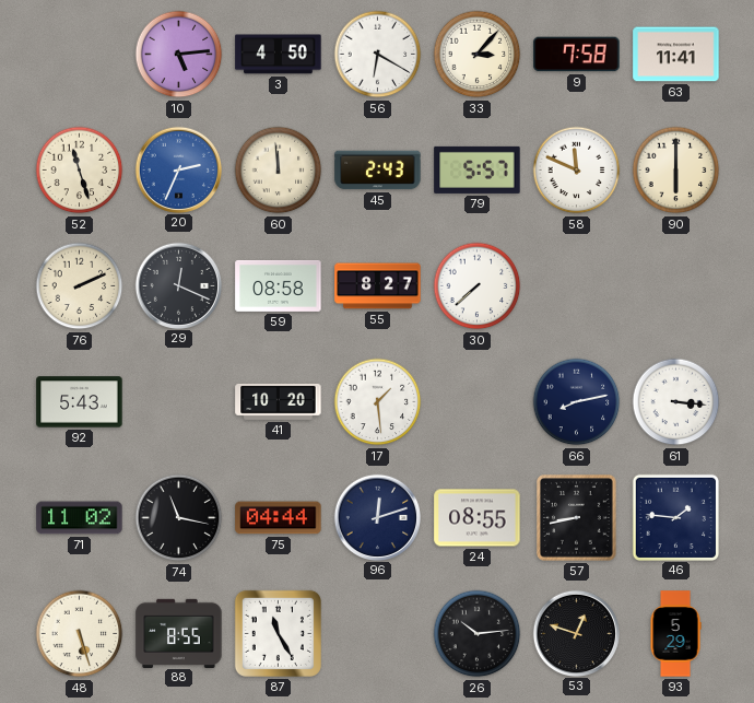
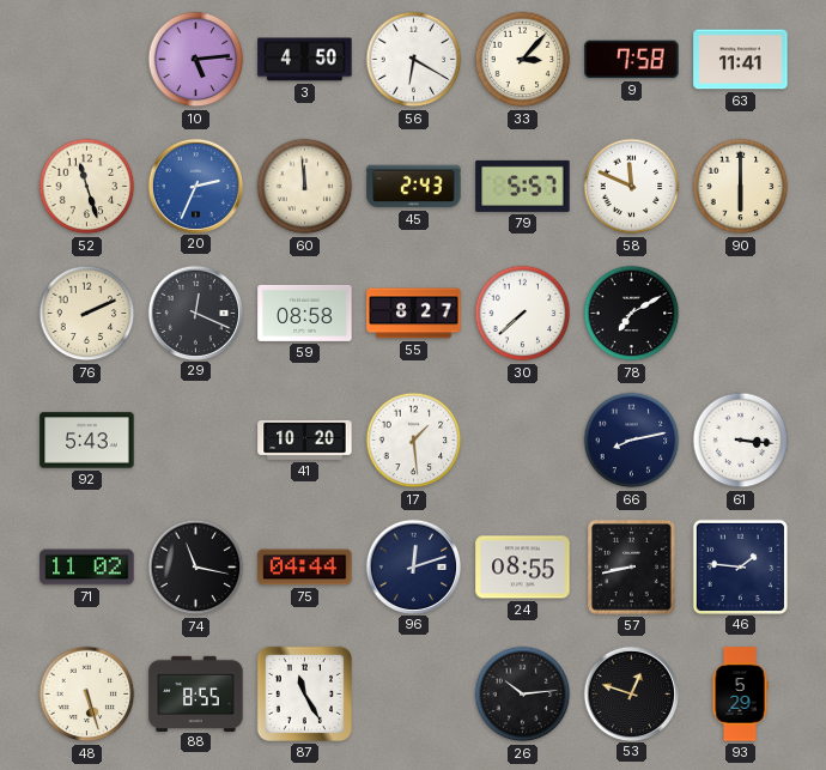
78: none -> 7:10
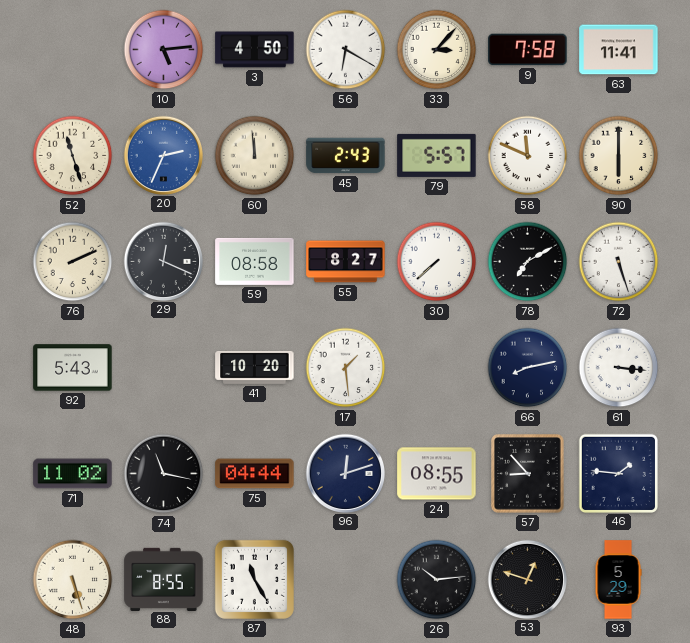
72: none -> 5:27
57: 8:43 -> 8:53
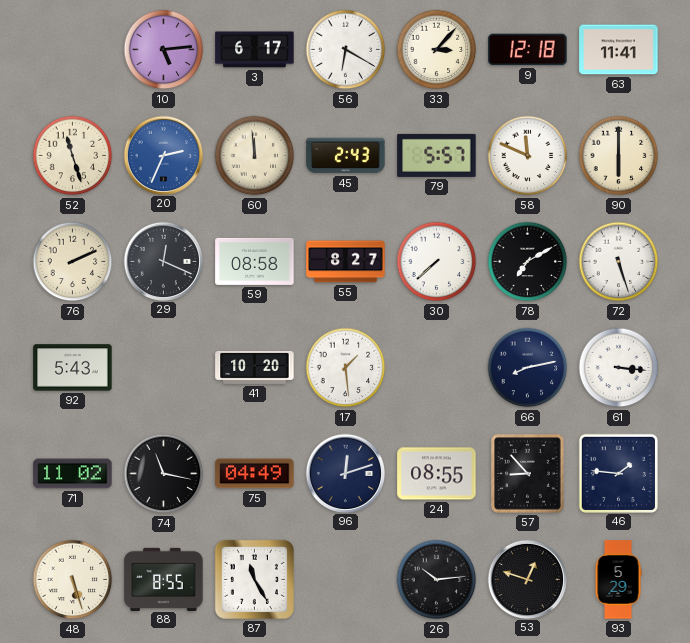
3: 4:50 -> 6:17
9: 7:58 -> 12:18
75: 04:44 -> 04:49
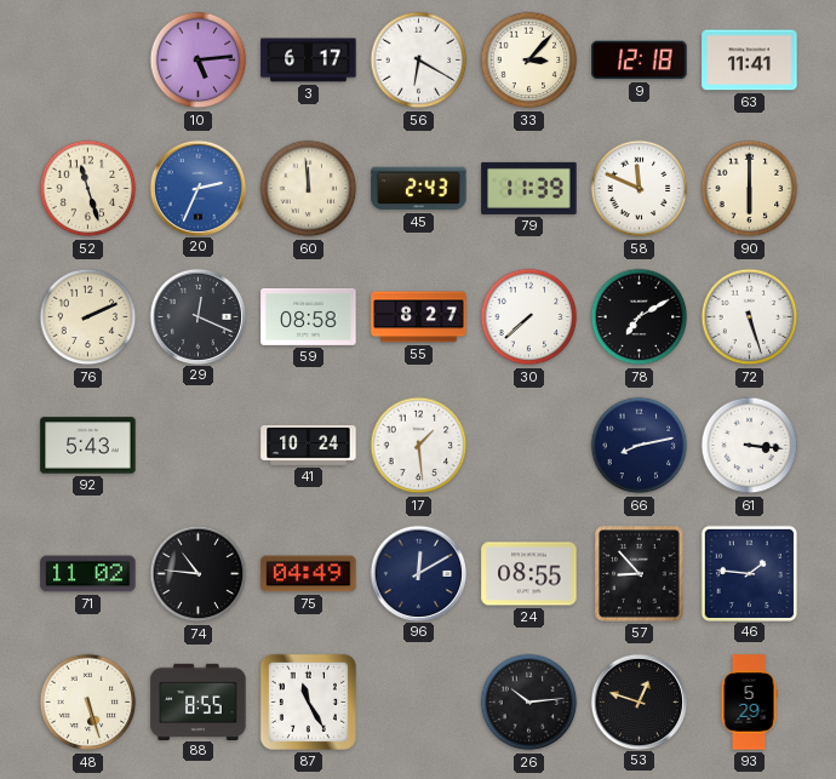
79: 5:57 -> 11:39
41: 10:20 -> 10:24
74: 11:17 -> 10:46
96: 12:12 -> 12:10
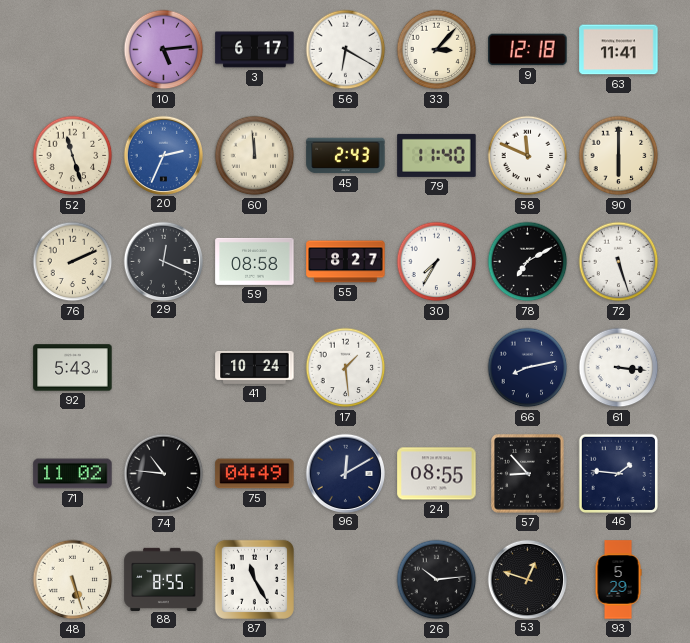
79: 11:39 -> 11:40
30: 7:38 -> 7:35
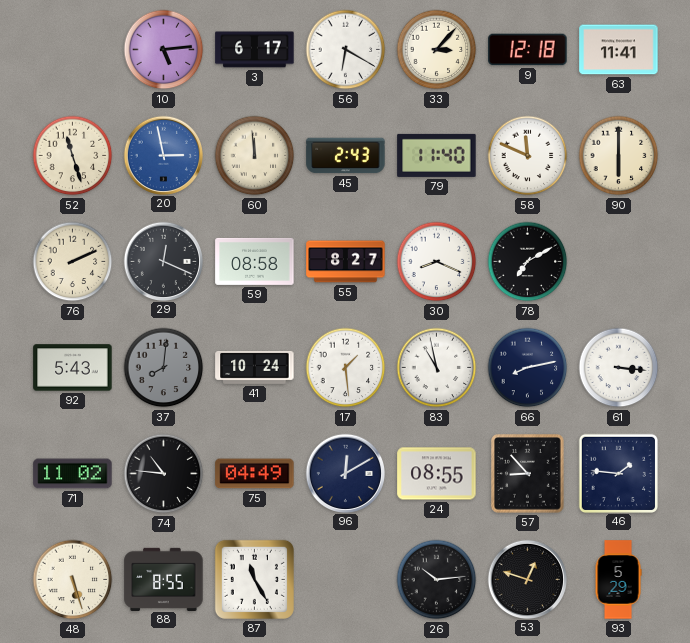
20: 2:34 -> 2:58
30: 7:35 -> 8:19
72: 5:27 -> none
37: none -> 8:01
83: none -> 10:58
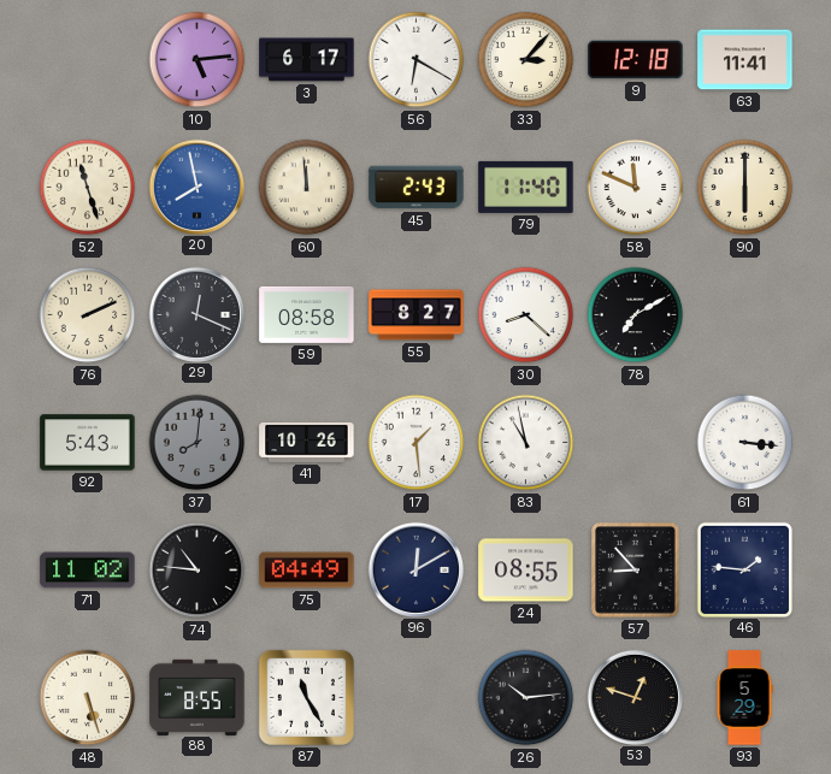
20: 2:58 -> 7:58
30: 8:19 -> 8:22
41: 10:24 -> 10:26
66: 8:13 -> none
